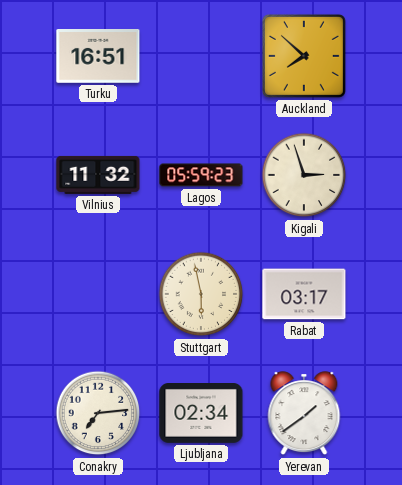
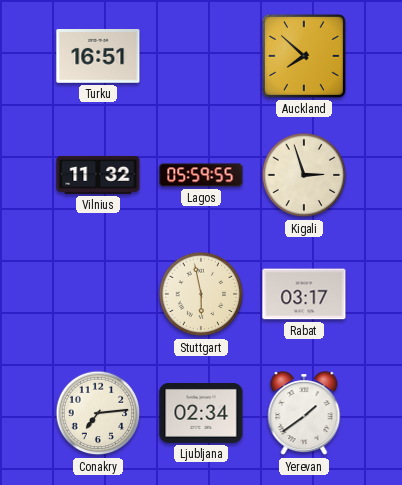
Lagos: 05:59:23 -> 05:59:55
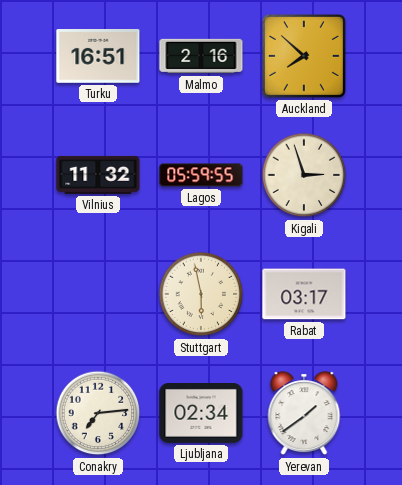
Malmo: none -> 2:16
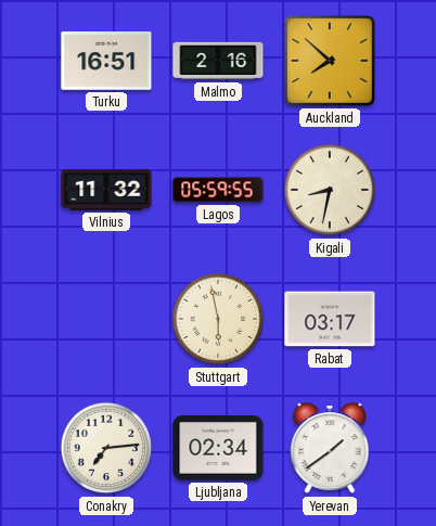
Kigali: 2:57 -> 8:32
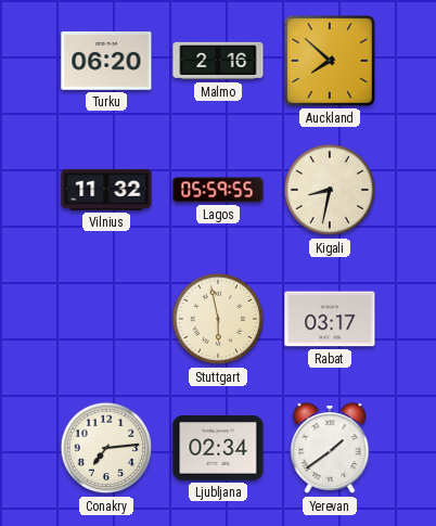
Turku: 16:51 -> 06:20
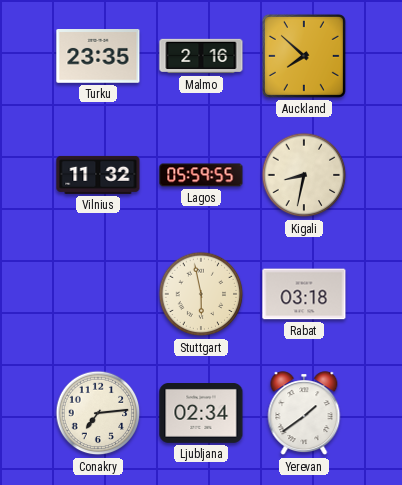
Turku: 06:20 -> 23:35
Rabat: 03:17 -> 03:18
